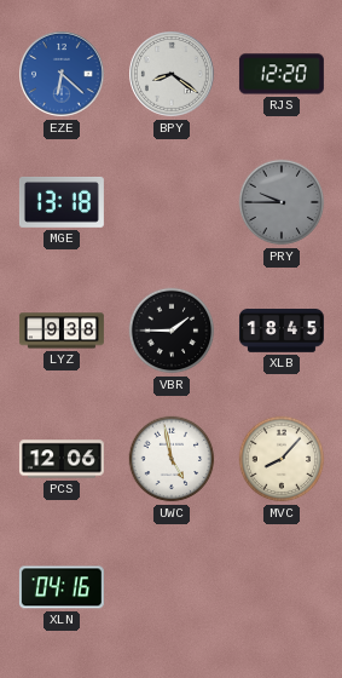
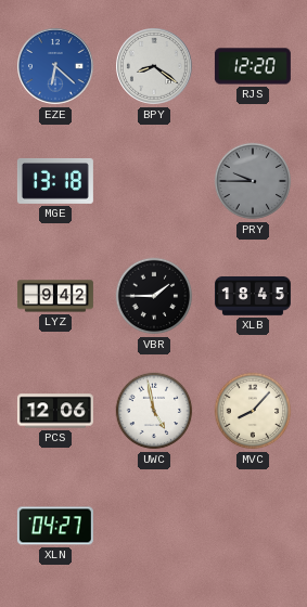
LYZ: 9:38 -> 9:42
XLN: 04:16 -> 04:27
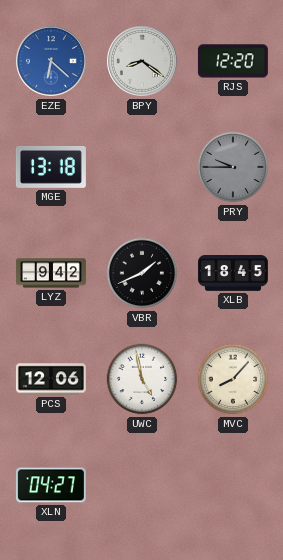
VBR: 1:45 -> 1:41
